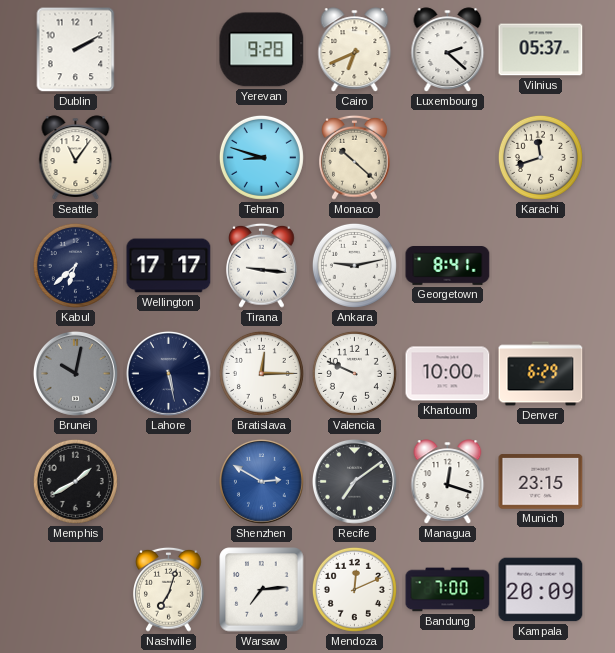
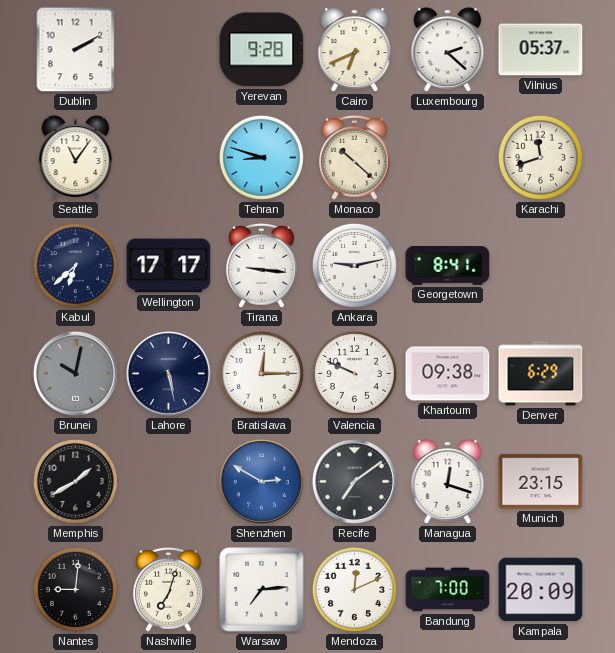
Khartoum: 10:00 -> 09:38
Nantes: none -> 9:01
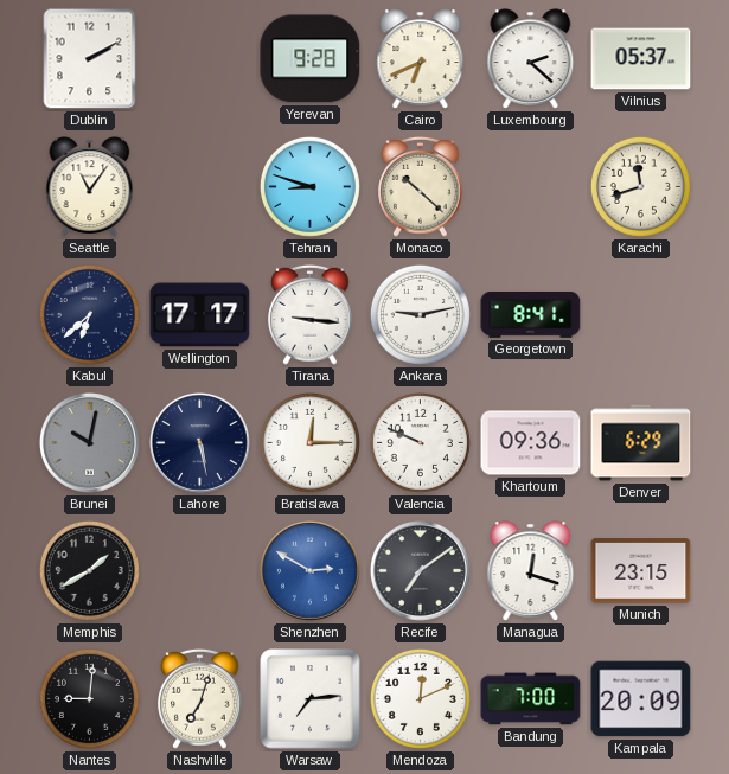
Khartoum: 09:38 -> 09:36
